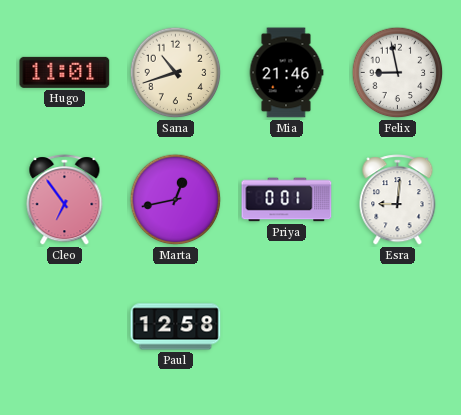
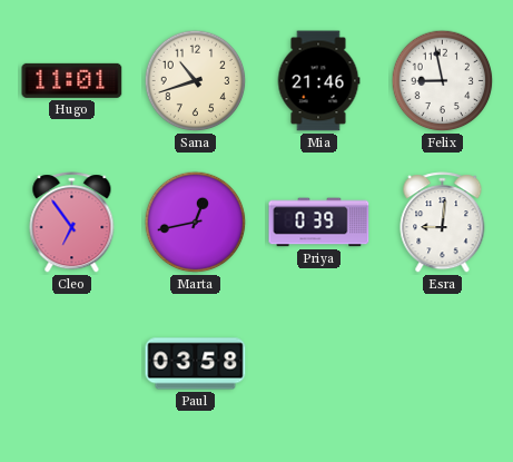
Priya: 0:01 -> 0:39
Paul: 12:58 -> 03:58
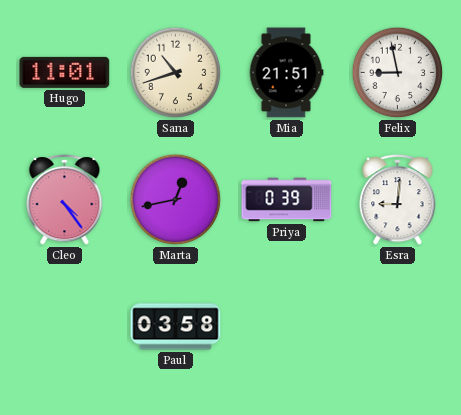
Mia: 21:46 -> 21:51
Cleo: 6:54 -> 4:24
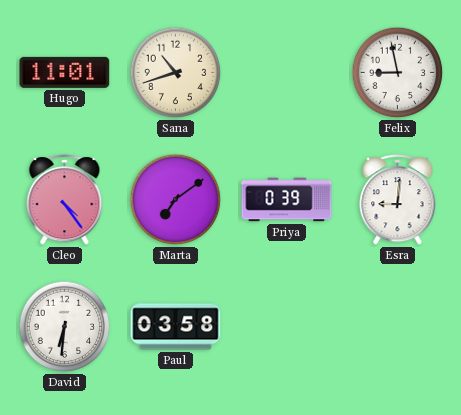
Mia: 21:51 -> none
Marta: 12:43 -> 7:09
David: none -> 6:31
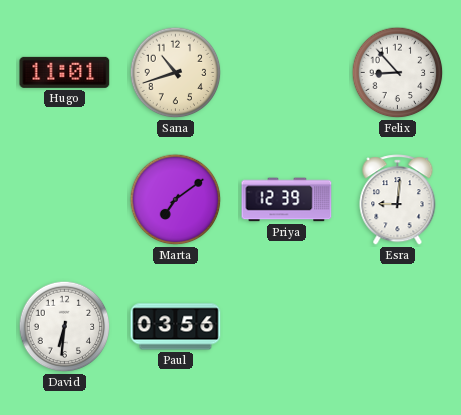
Felix: 8:58 -> 8:53
Cleo: 4:24 -> none
Priya: 0:39 -> 12:39
Paul: 03:58 -> 03:56
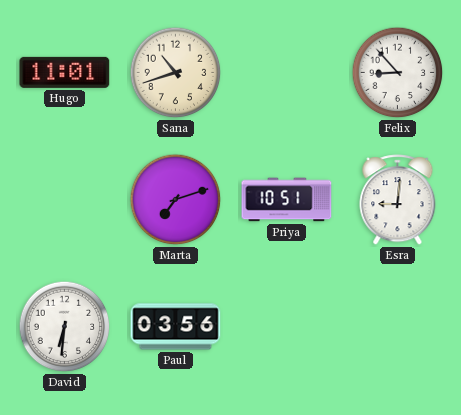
Marta: 7:09 -> 7:12
Priya: 12:39 -> 10:51
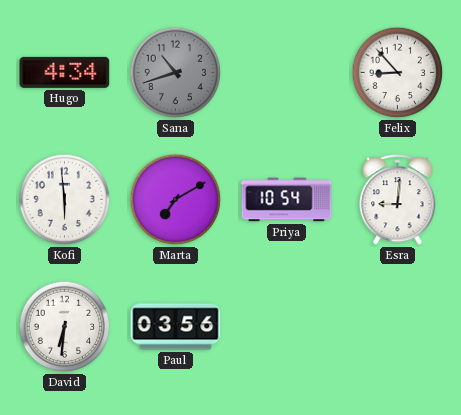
Hugo: 11:01 -> 4:34
Sana dial: cream -> grey
Kofi: none -> 5:59
Marta: 7:12 -> 7:10
Priya: 10:51 -> 10:54
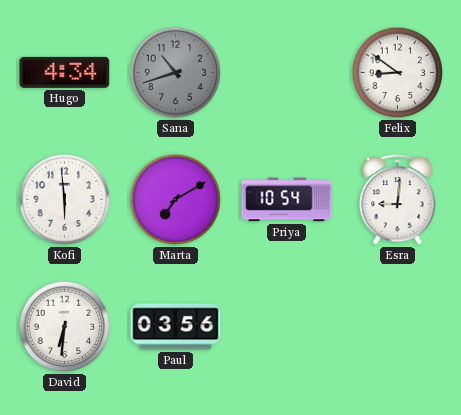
Felix: 8:53 -> 8:51
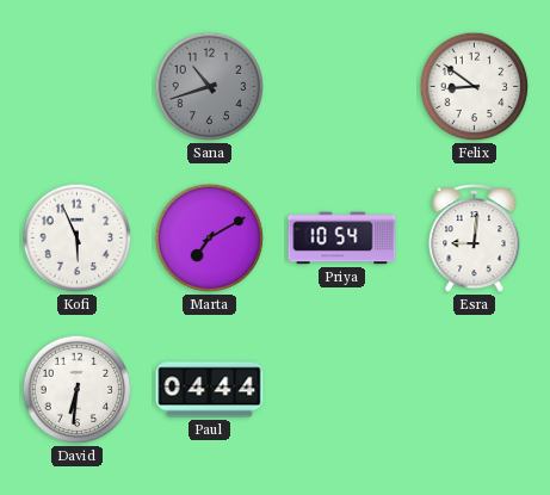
Hugo: 4:34 -> none
Kofi: 5:59 -> 5:56
Paul: 03:56 -> 04:44
